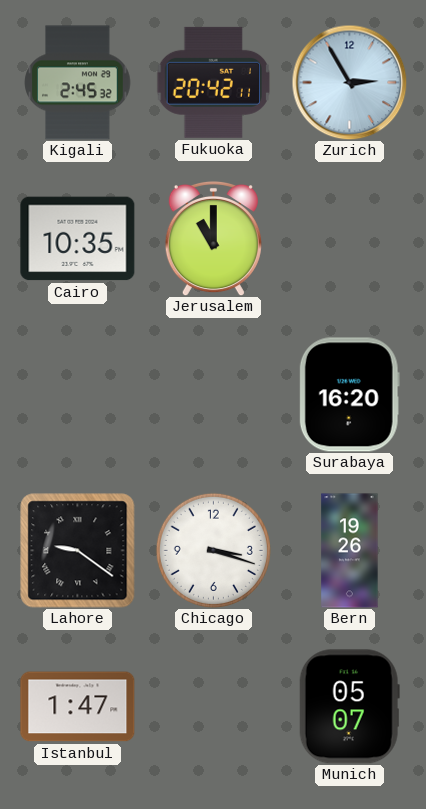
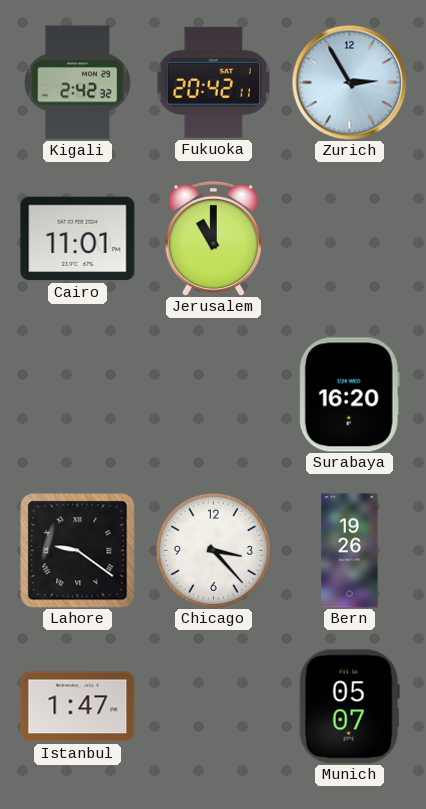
Kigali: 2:45 -> 2:42
Cairo: 10:35 -> 11:01
Chicago: 3:18 -> 3:23
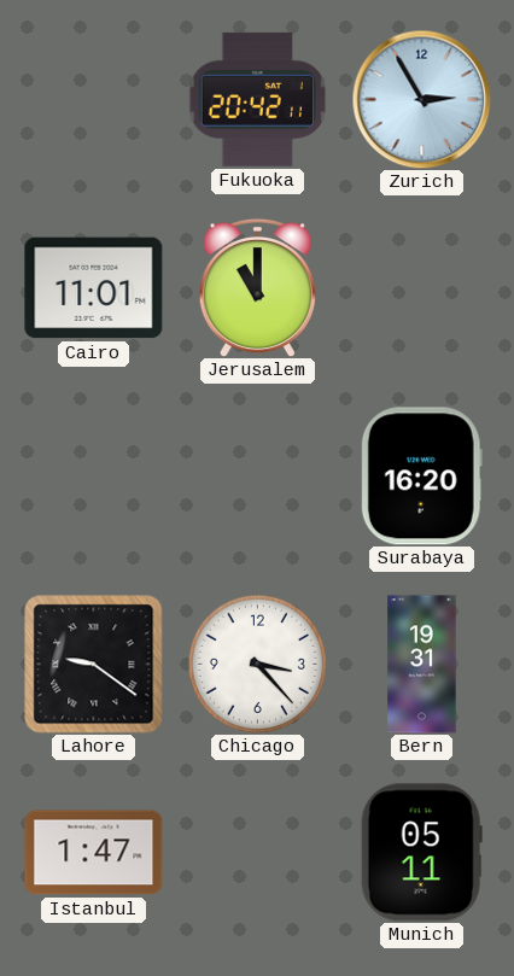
Kigali: 2:42 -> none
Bern: 19:26 -> 19:31
Munich: 05:07 -> 05:11
